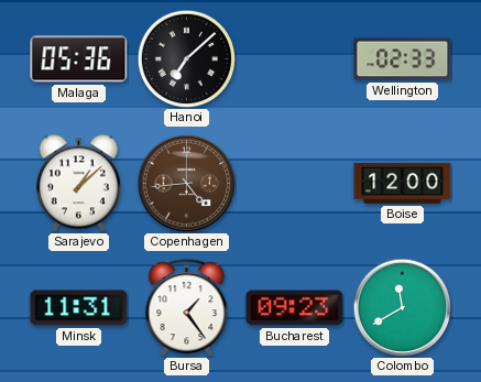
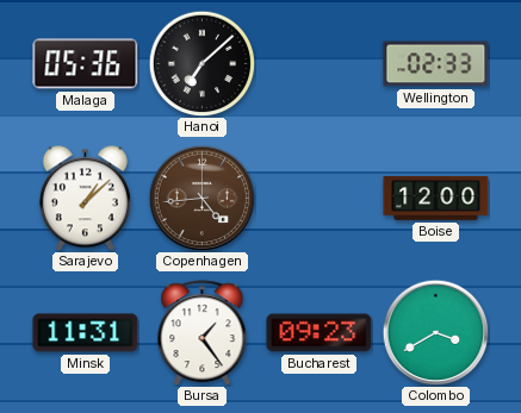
Colombo: 11:40 -> 3:40
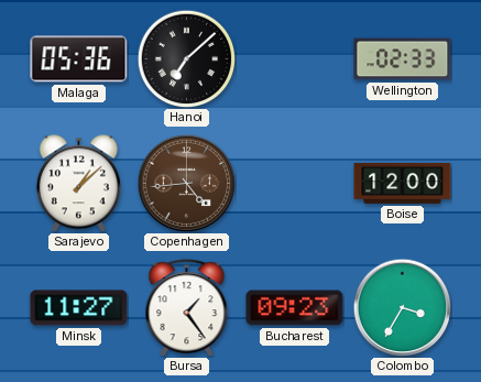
Minsk: 11:31 -> 11:27
Colombo: 3:40 -> 3:35
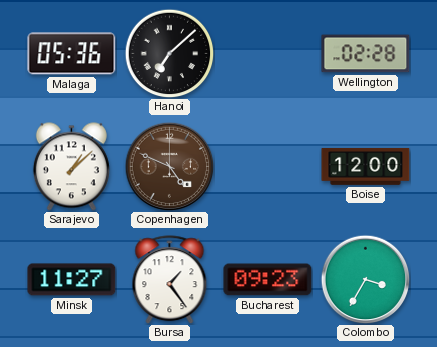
Wellington: 02:33 -> 02:28
Copenhagen: 4:44 -> 4:49
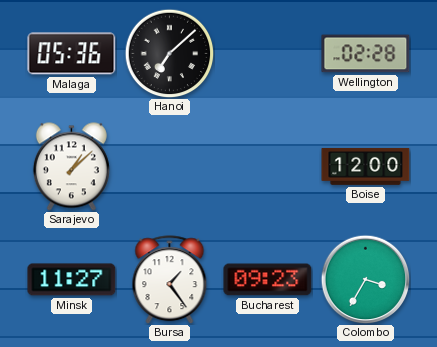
Copenhagen: 4:49 -> none
